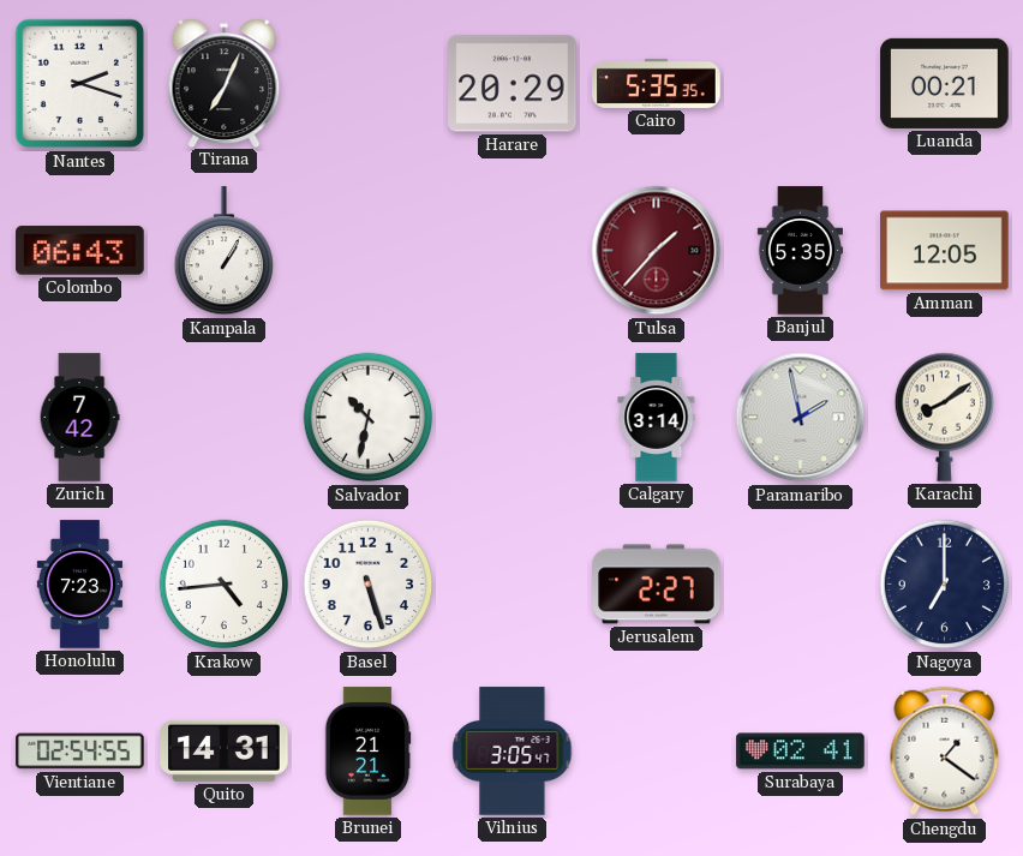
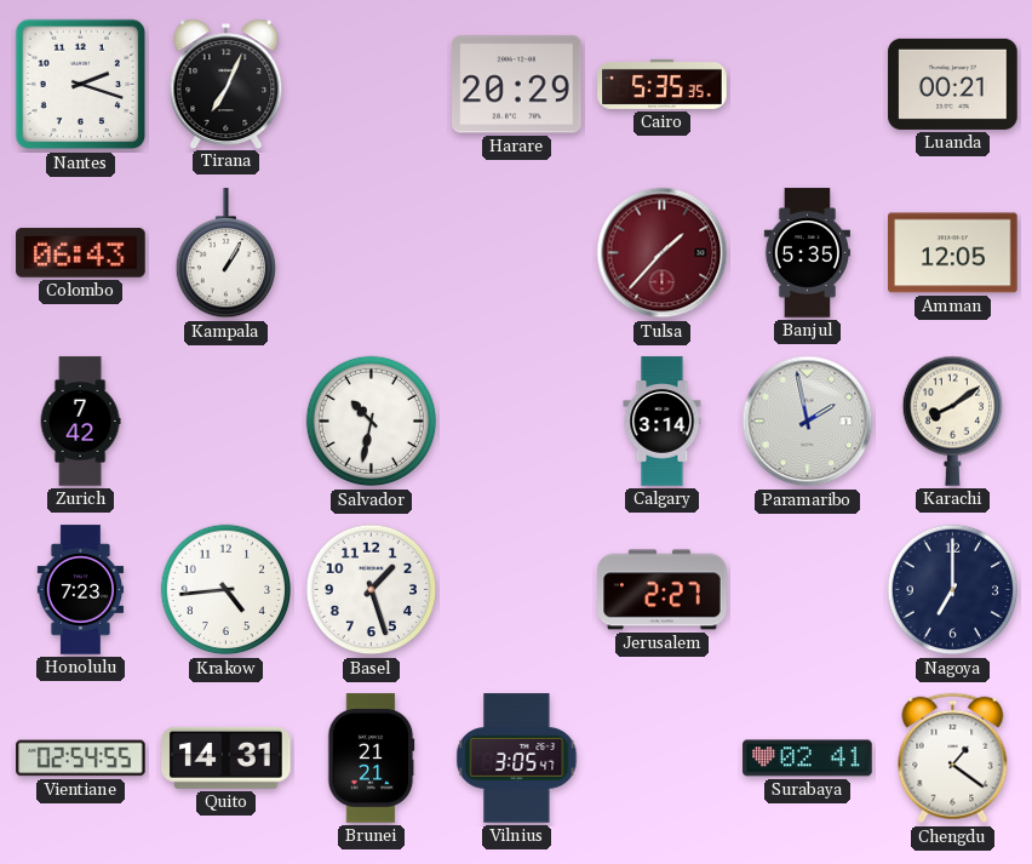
Basel: 5:27 -> 1:27
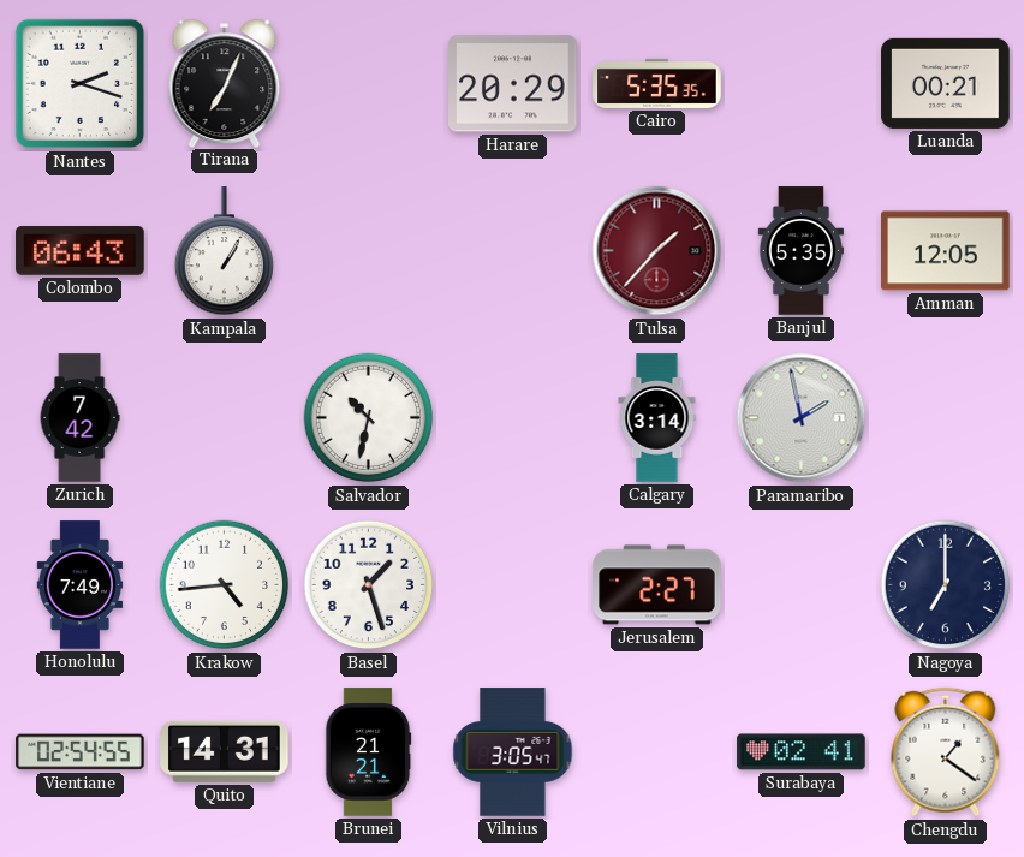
Karachi: 8:09 -> none
Honolulu: 7:23 -> 7:49
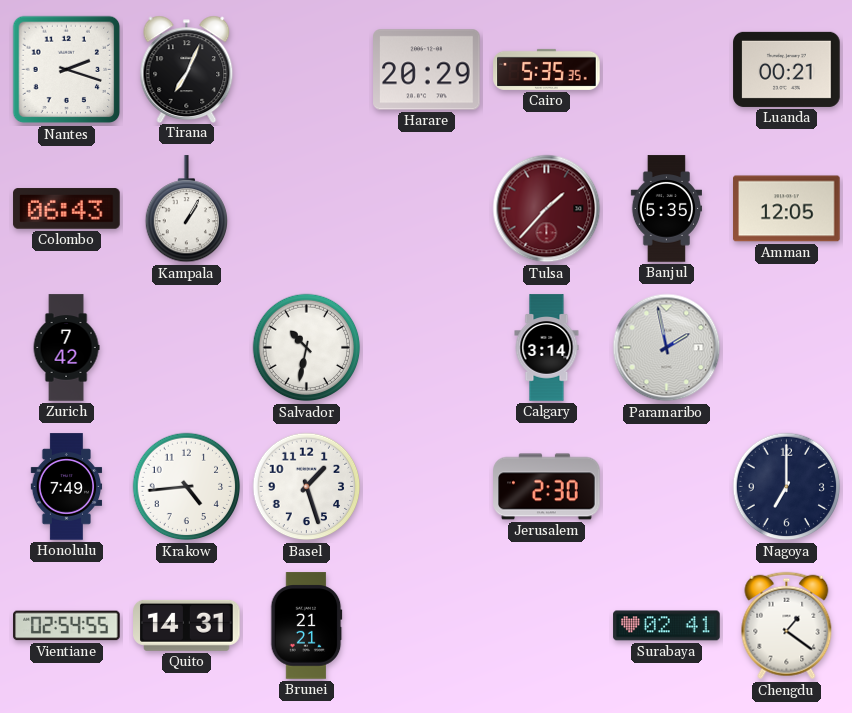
Jerusalem: 2:27 -> 2:30
Vilnius: 3:05 -> none
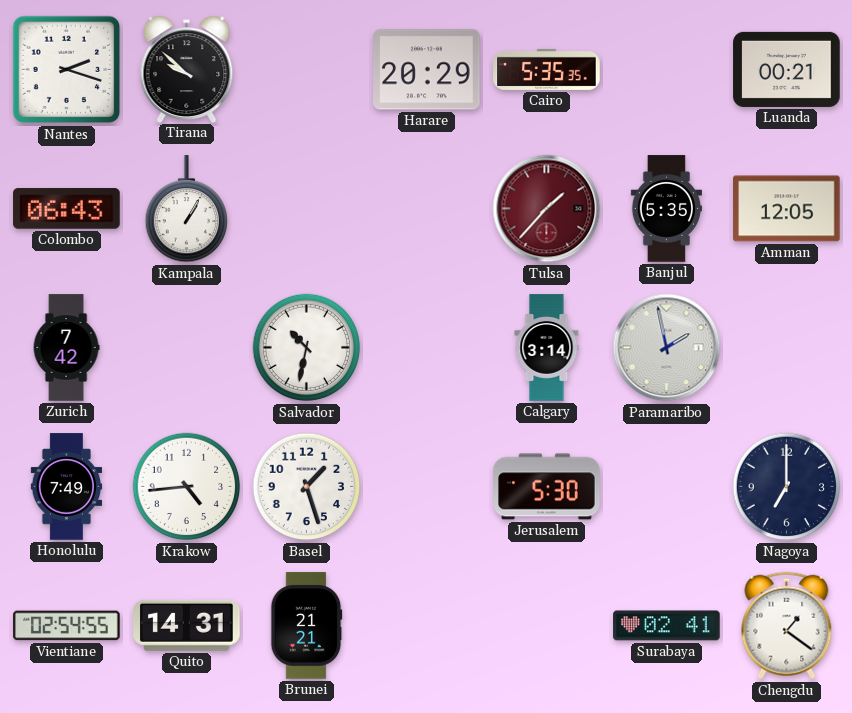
Tirana: 7:04 -> 9:52
Jerusalem: 2:30 -> 5:30
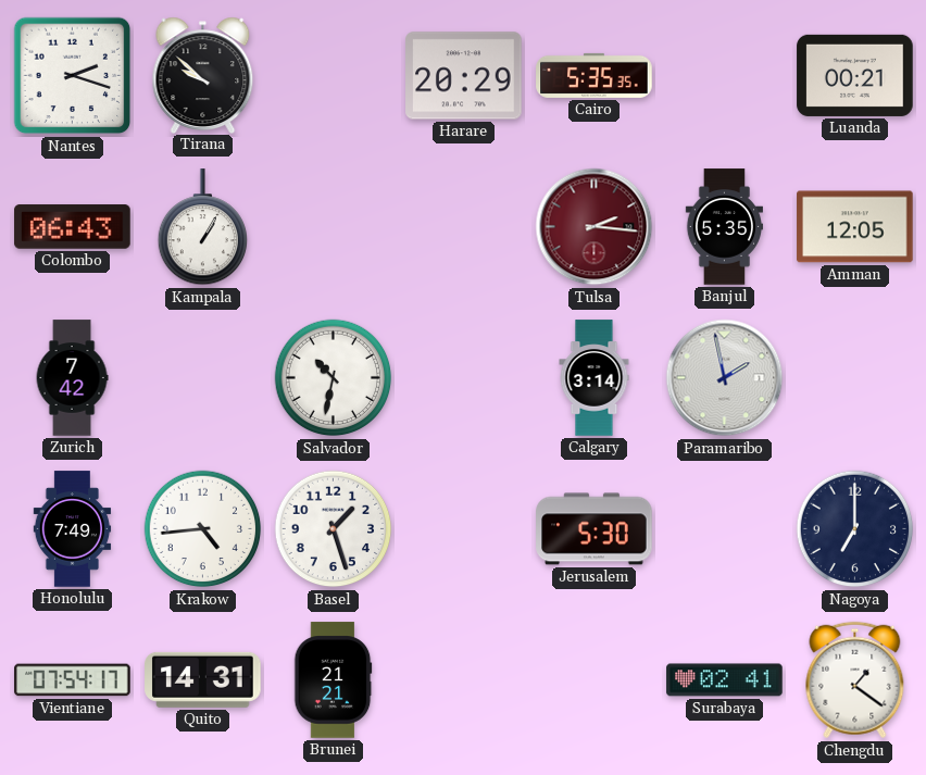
Tulsa: 1:37 -> 2:16
Vientiane: 02:54 -> 07:54
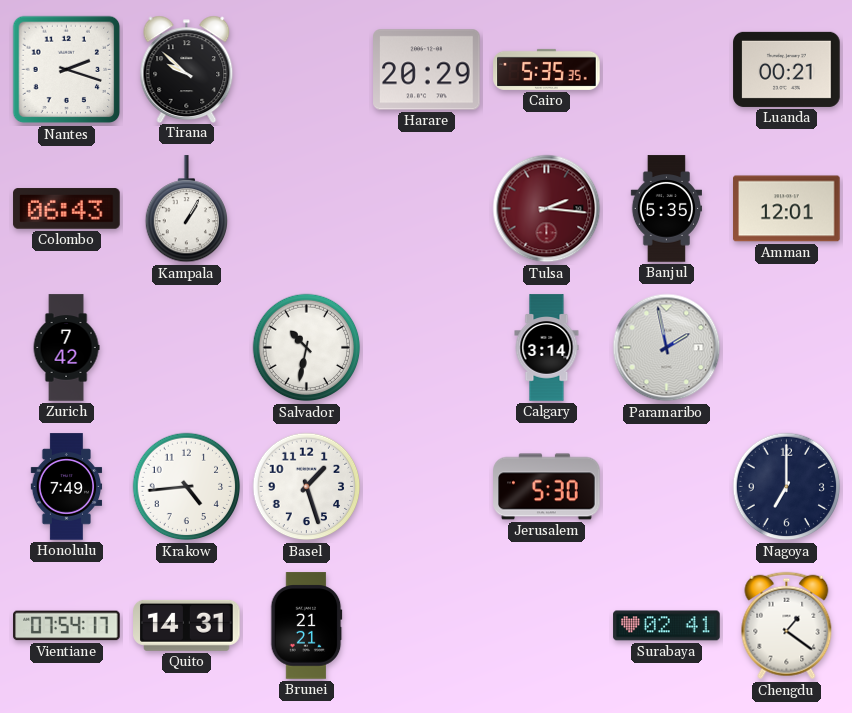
Amman: 12:05 -> 12:01
